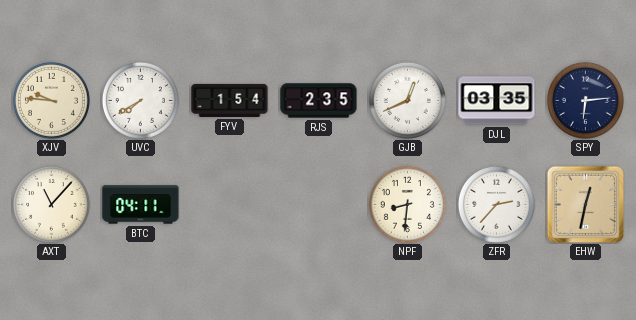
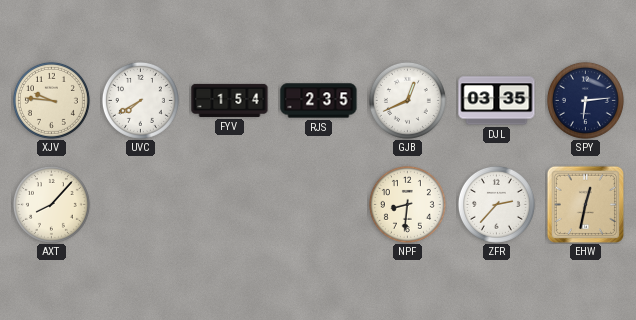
AXT: 11:07 -> 8:07
BTC: 04:11 -> none
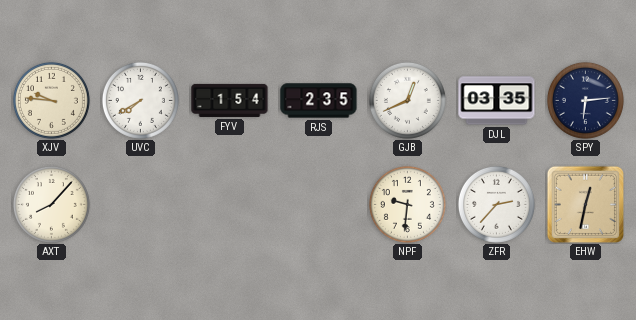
NPF: 8:31 -> 9:31
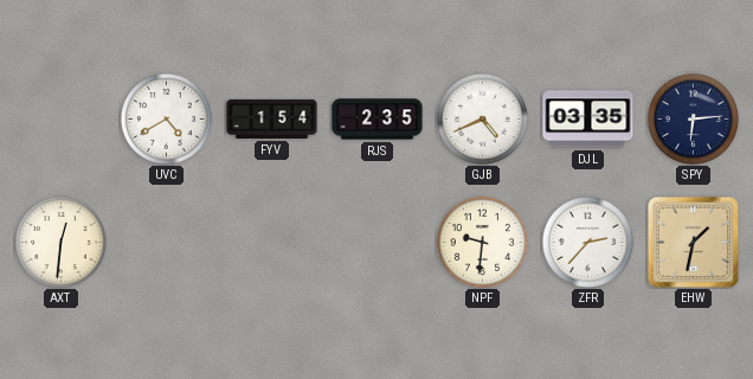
XJV: 9:46 -> none
UVC: 7:40 -> 4:40
GJB: 12:41 -> 4:41
AXT: 8:07 -> 12:31
EHW: 12:32 -> 1:32
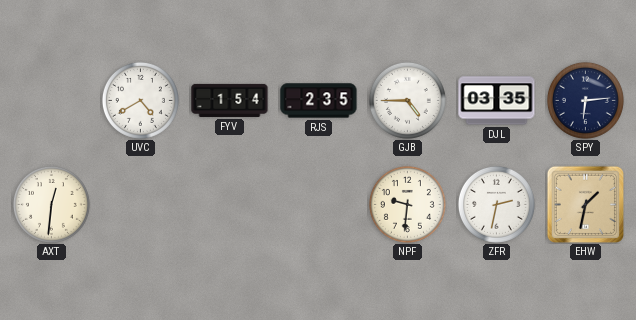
GJB: 4:41 -> 4:45
ZFR: 2:37 -> 2:32
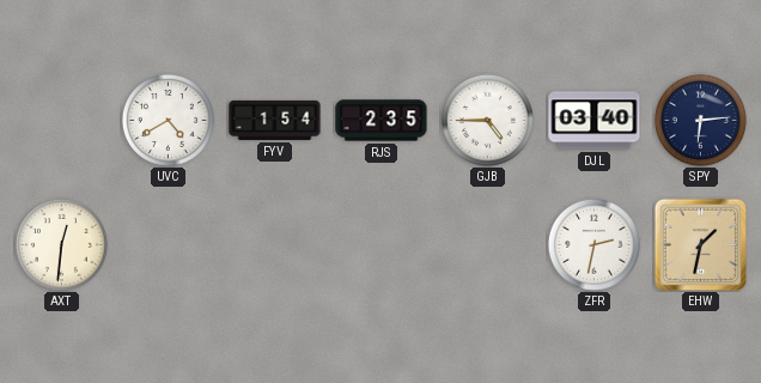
DJL: 03:35 -> 03:40
NPF: 9:31 -> none
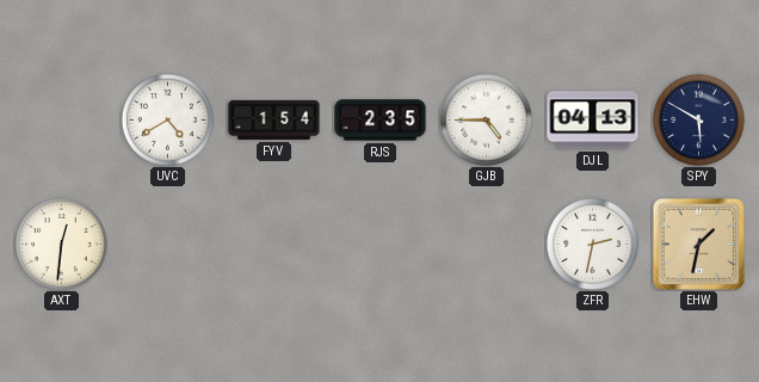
DJL: 03:40 -> 04:13
SPY: 6:14 -> 5:50
